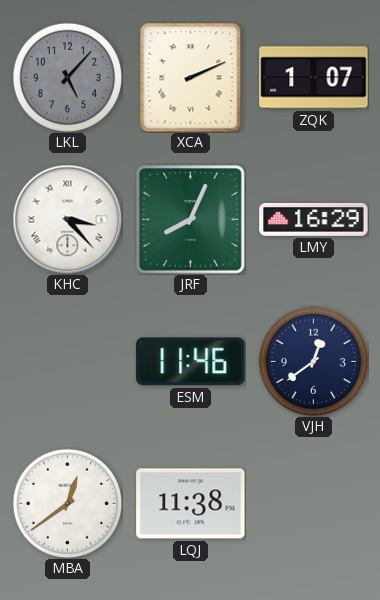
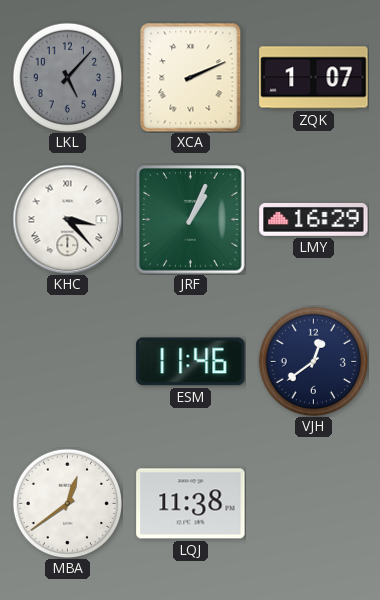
JRF: 8:04 -> 1:04
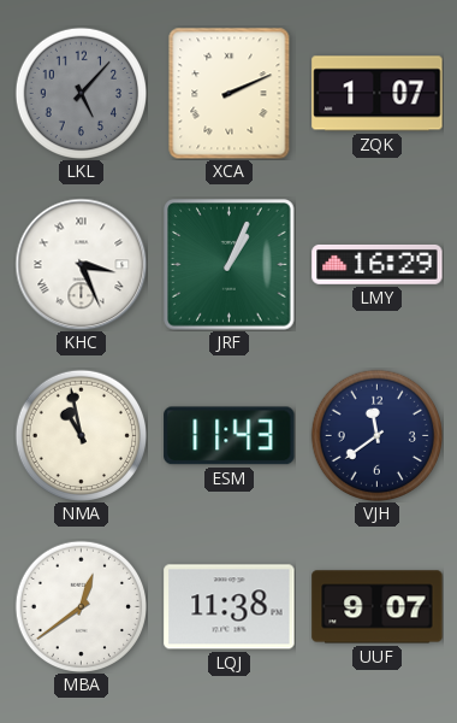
KHC: 3:23 -> 3:26
NMA: none -> 10:58
ESM: 11:46 -> 11:43
VJH: 12:39 -> 11:39
UUF: none -> 9:07
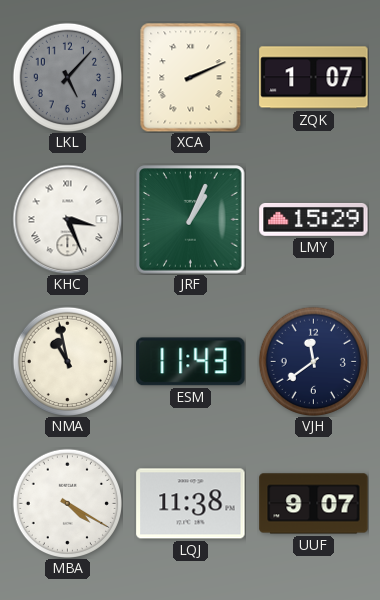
LMY: 16:29 -> 15:29
MBA: 12:39 -> 4:20
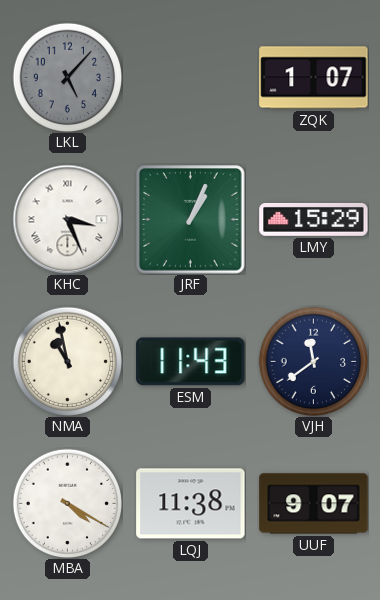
XCA: 2:11 -> none
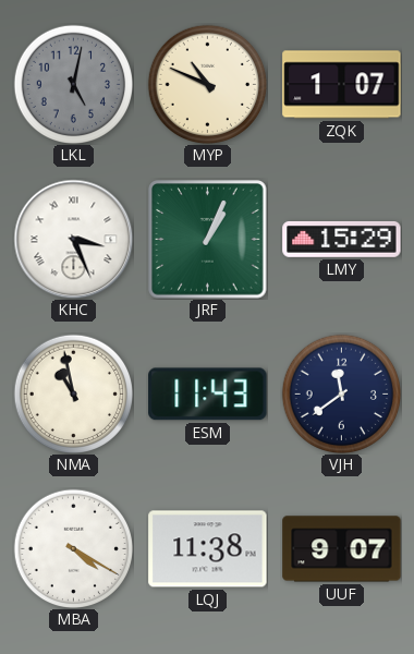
LKL: 5:07 -> 5:02
MYP: none -> 10:49
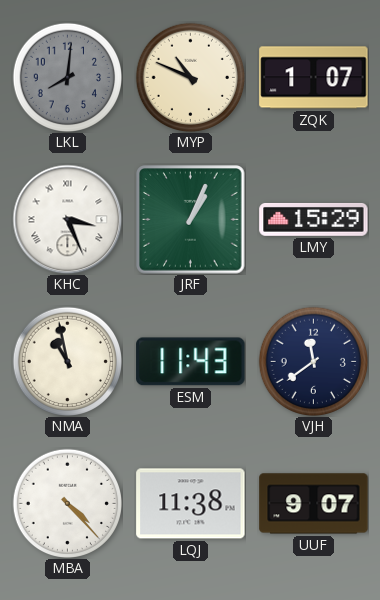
LKL: 5:02 -> 8:01
MBA: 4:20 -> 4:23
